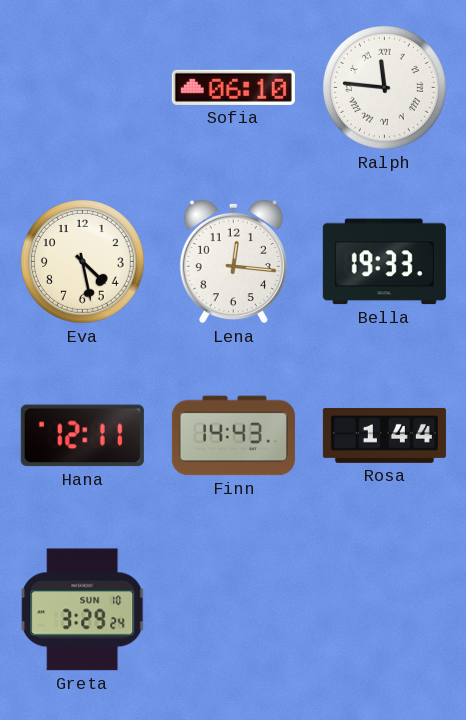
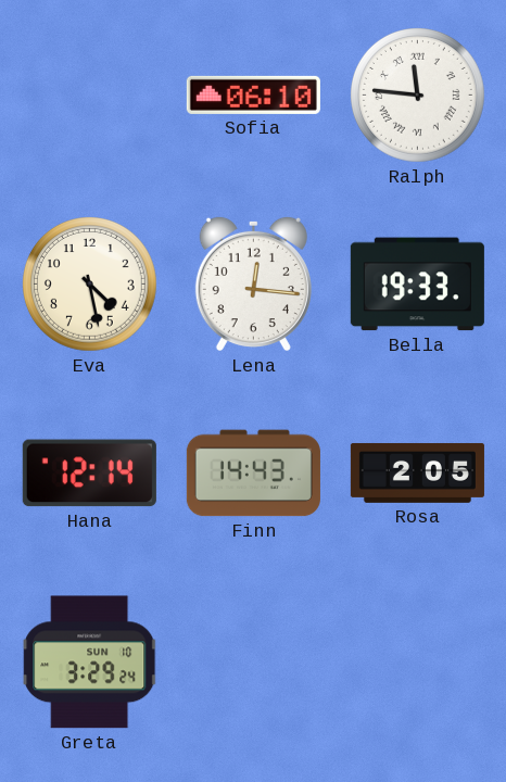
Hana: 12:11 -> 12:14
Rosa: 1:44 -> 2:05
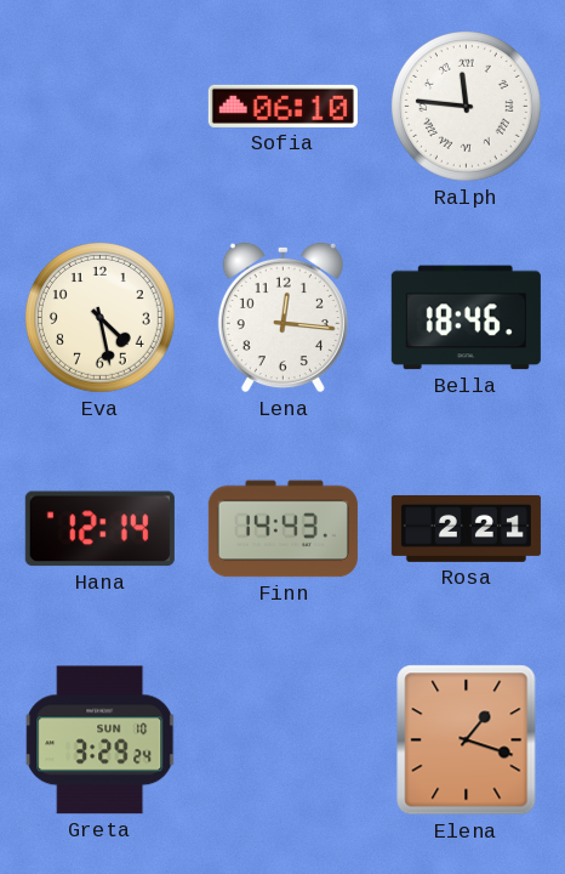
Bella: 19:33 -> 18:46
Rosa: 2:05 -> 2:21
Elena: none -> 1:18
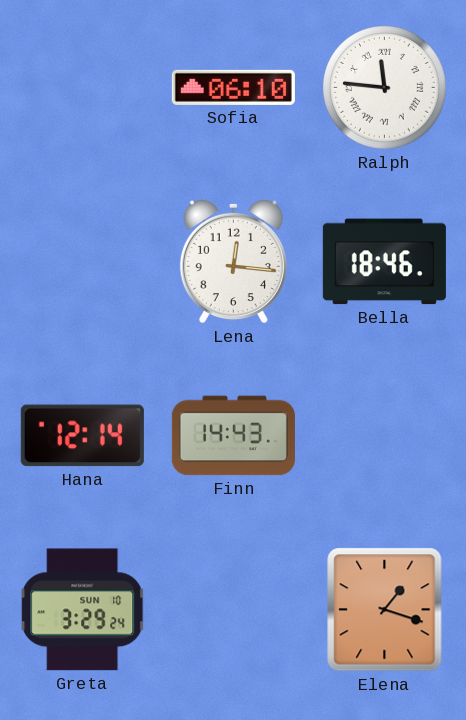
Eva: 4:28 -> none
Rosa: 2:21 -> none
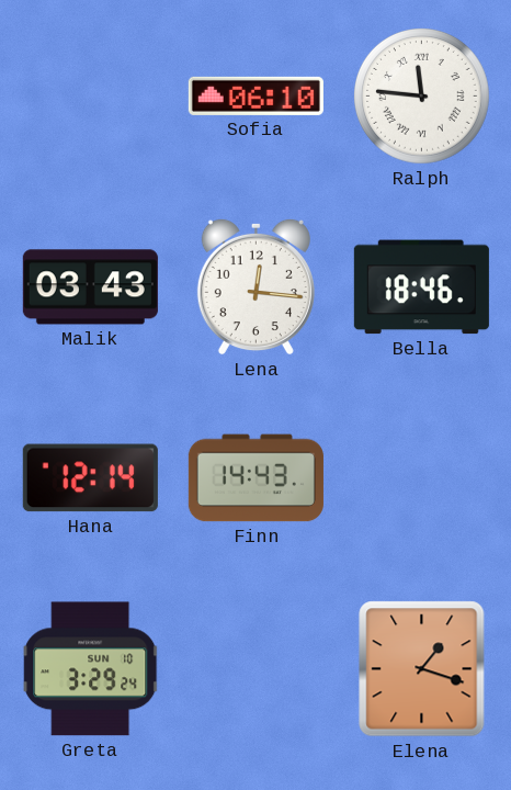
Malik: none -> 03:43
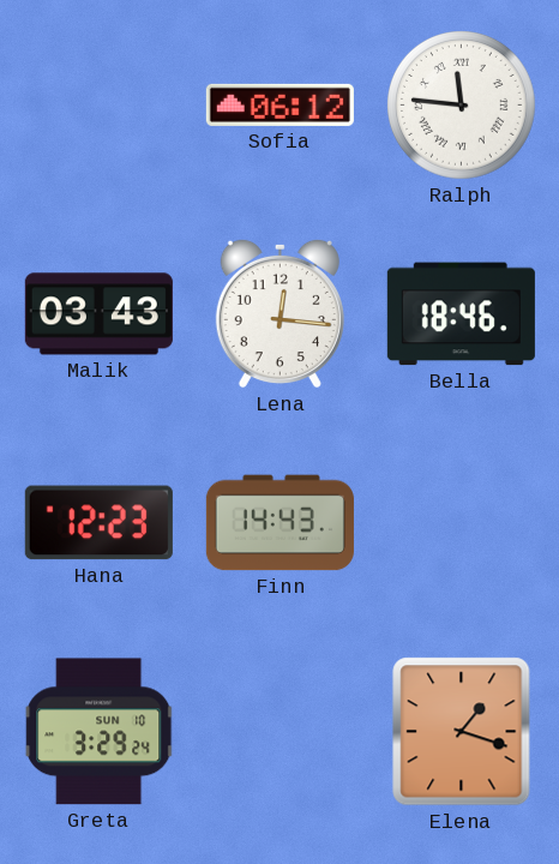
Sofia: 06:10 -> 06:12
Hana: 12:14 -> 12:23
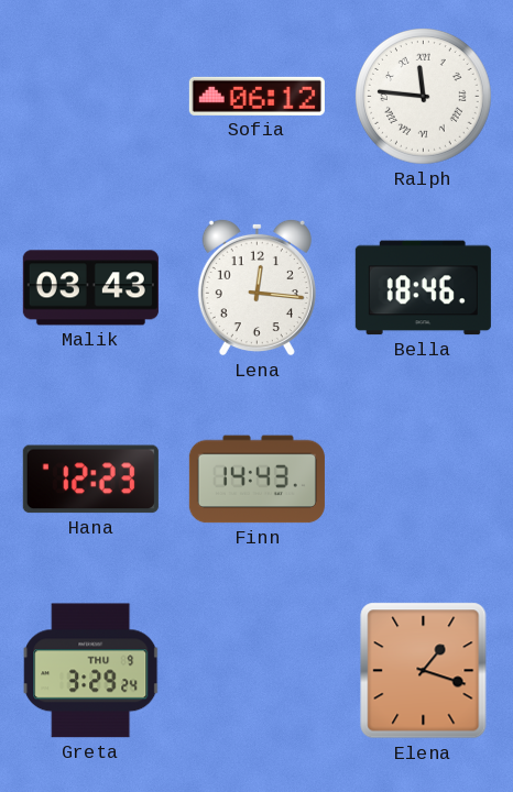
Greta date: SUN 10 -> THU 9
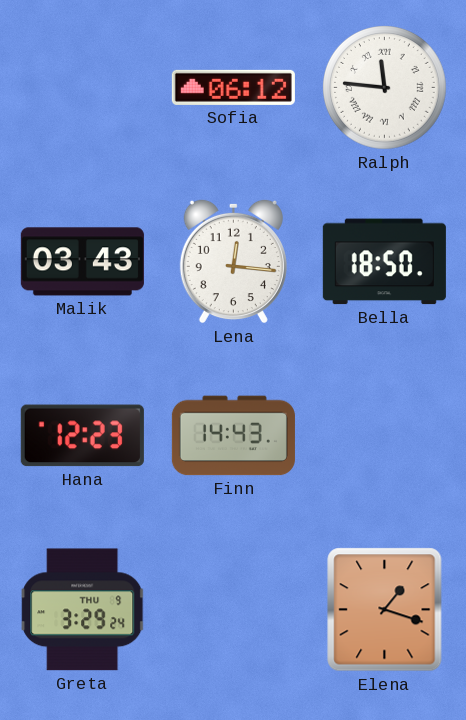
Bella: 18:46 -> 18:50
